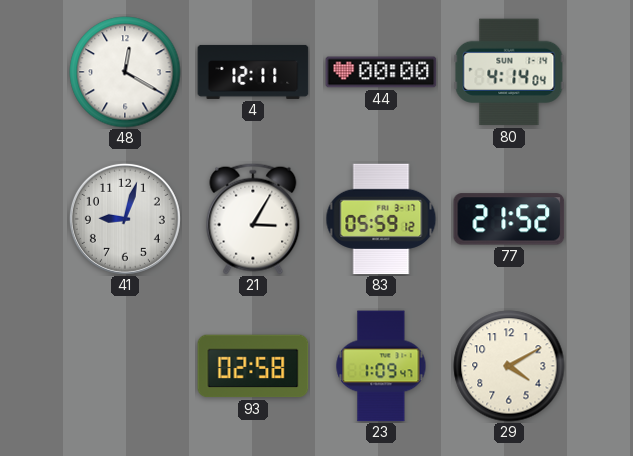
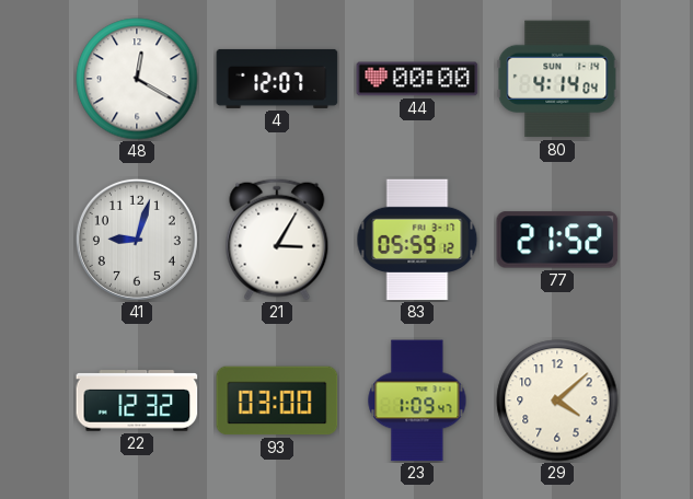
4: 12:11 -> 12:07
22: none -> 12:32
93: 02:58 -> 03:00
29: 4:10 -> 4:08
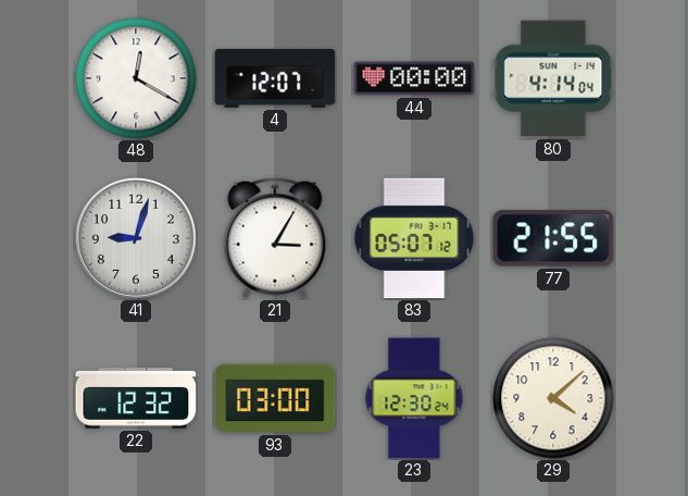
83: 05:59 -> 05:07
77: 21:52 -> 21:55
23: 1:09 -> 12:30
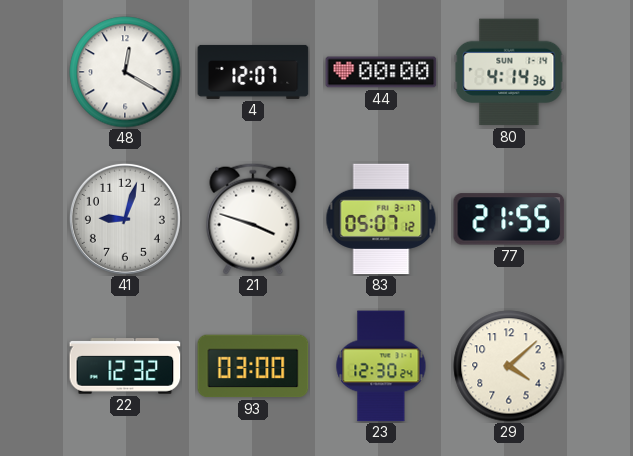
80: 4:14:04 -> 4:14:36
21: 3:05 -> 3:48
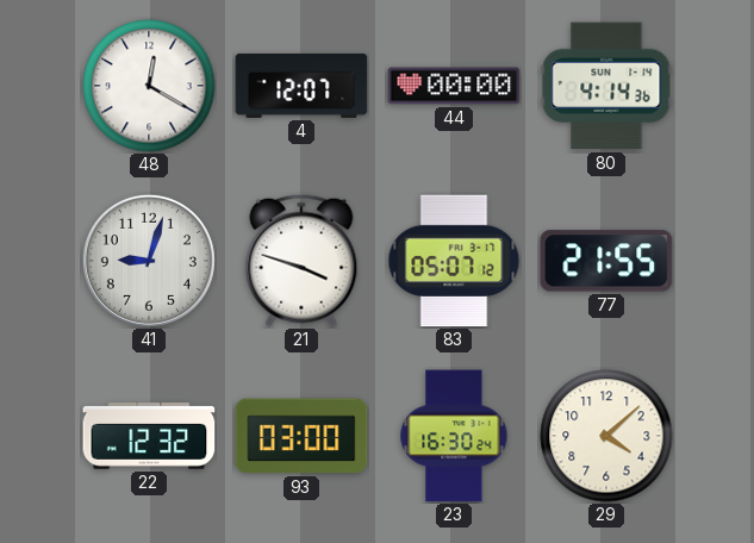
23: 12:30 -> 16:30
